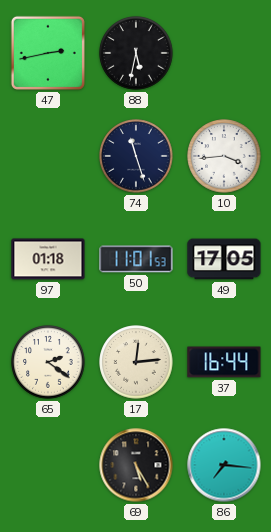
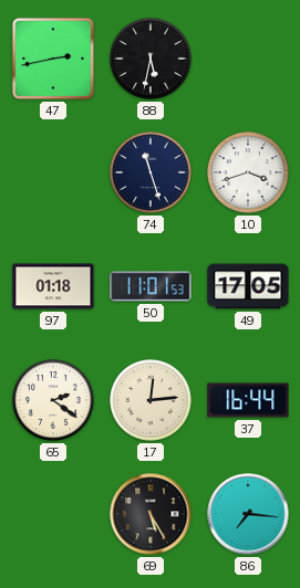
10: 3:44 -> 3:42
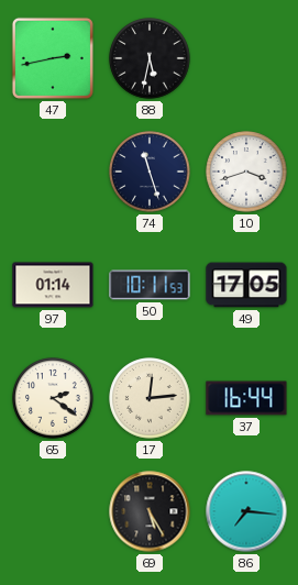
97: 01:18 -> 01:14
50: 11:01 -> 10:11
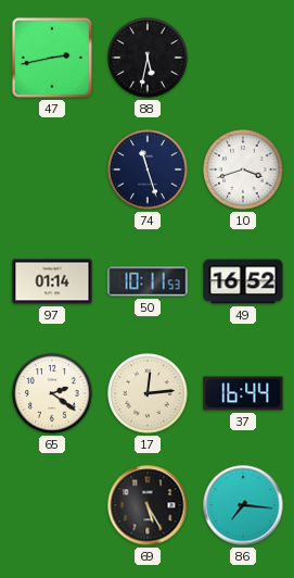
49: 17:05 -> 16:52
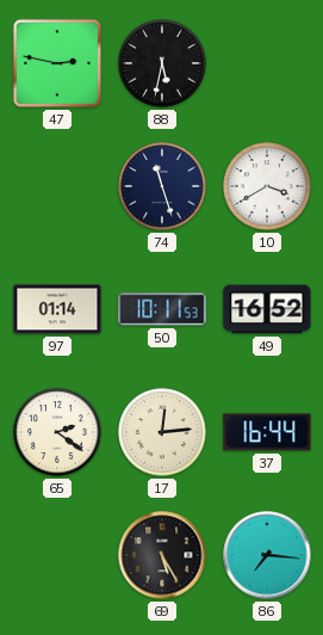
47: 2:43 -> 2:47
10: 3:42 -> 3:40
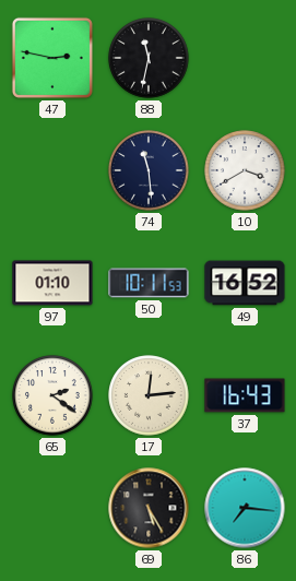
88: 5:32 -> 11:32
74: 11:27 -> 11:29
97: 01:14 -> 01:10
37: 16:44 -> 16:43
